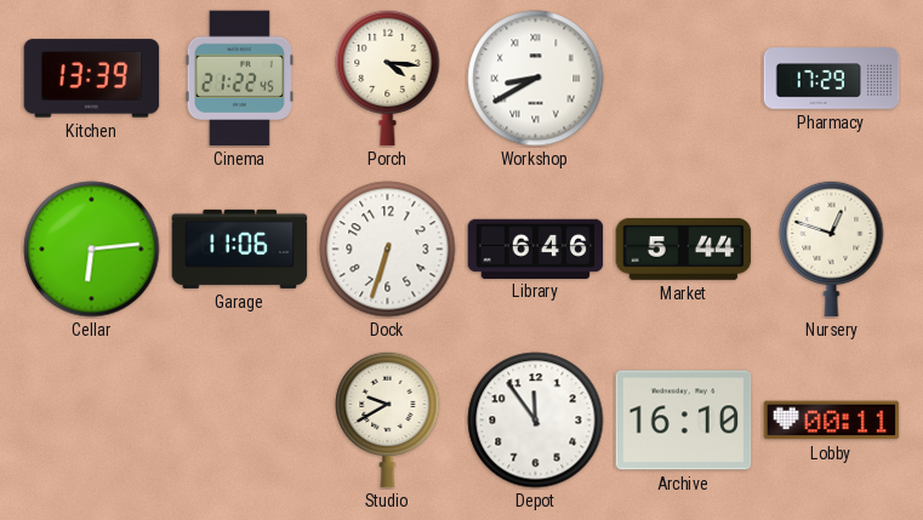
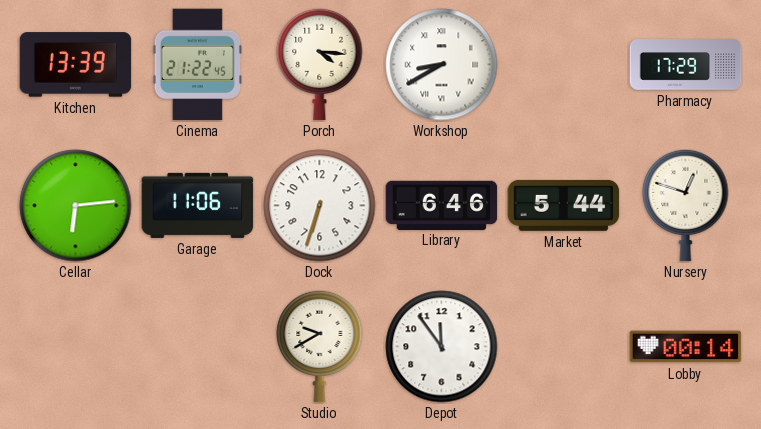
Archive: 16:10 -> none
Lobby: 00:11 -> 00:14
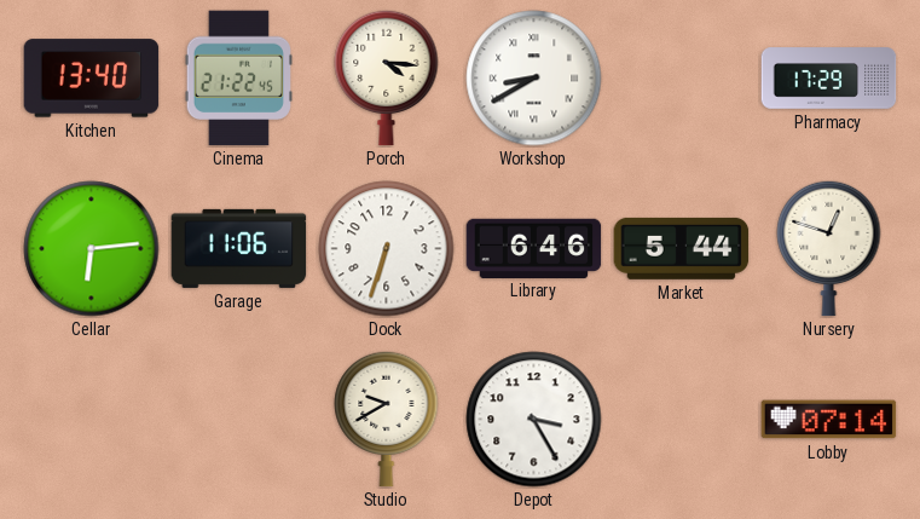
Kitchen: 13:39 -> 13:40
Depot: 11:54 -> 3:25
Lobby: 00:14 -> 07:14
